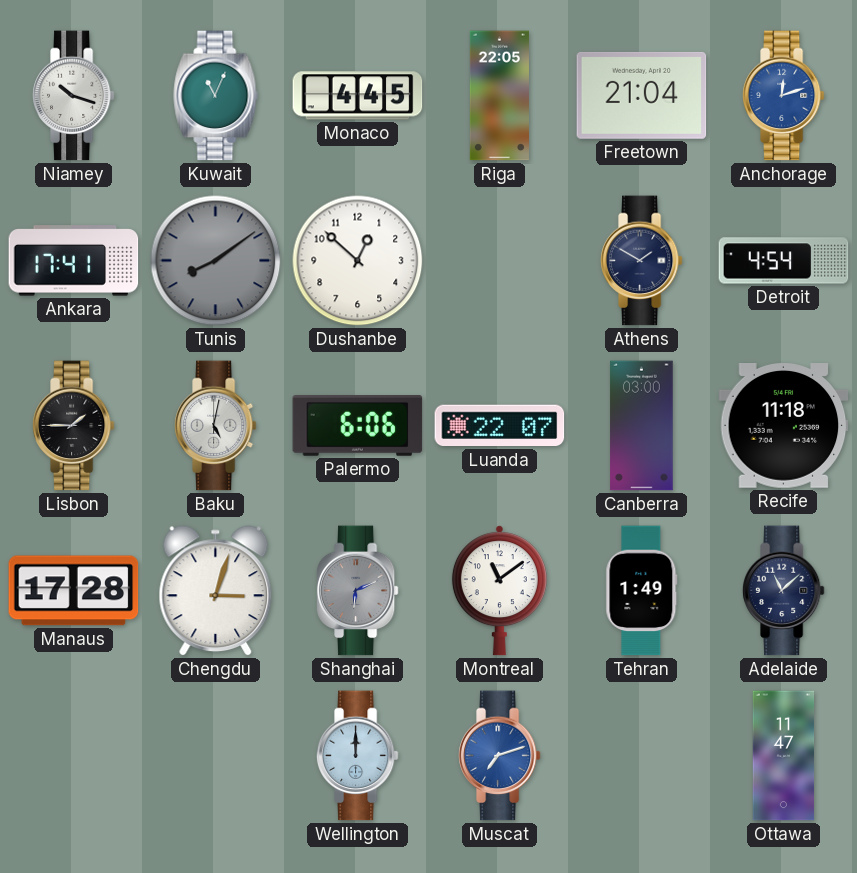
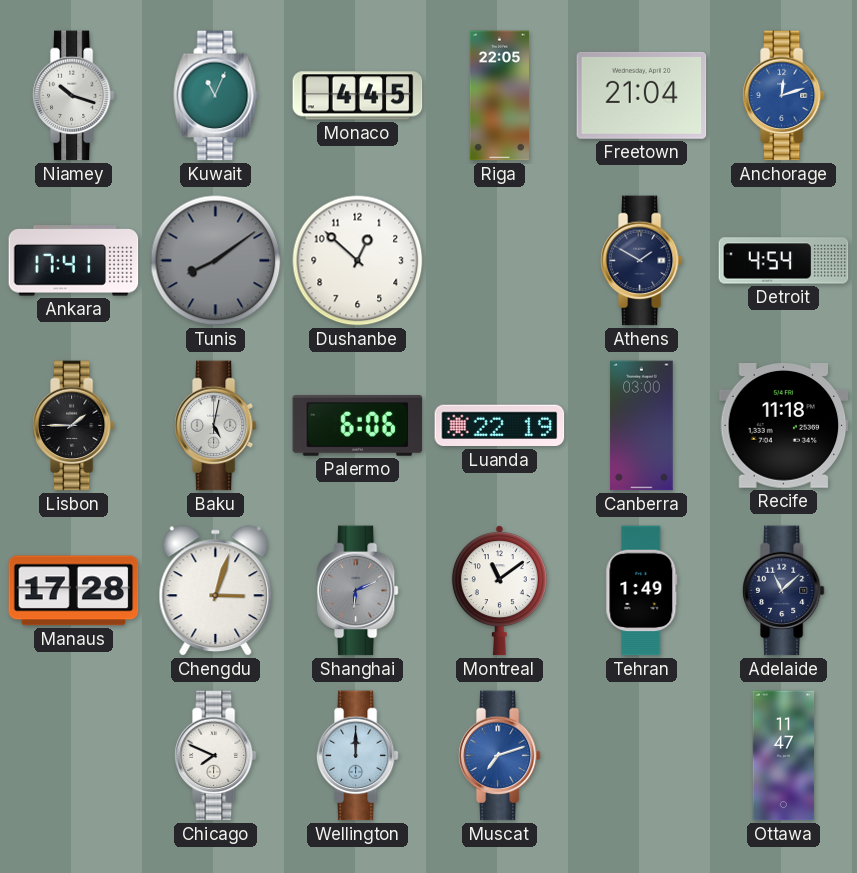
Luanda: 22:07 -> 22:19
Chicago: none -> 7:49
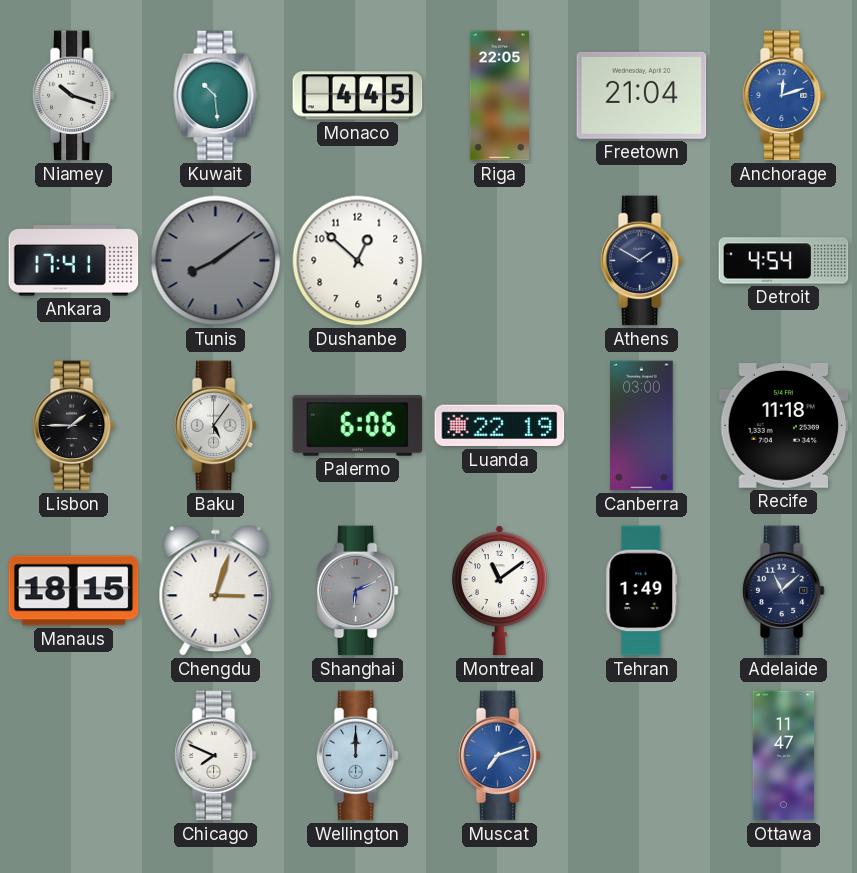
Kuwait: 11:04 -> 10:29
Baku: 5:02 -> 5:06
Manaus: 17:28 -> 18:15
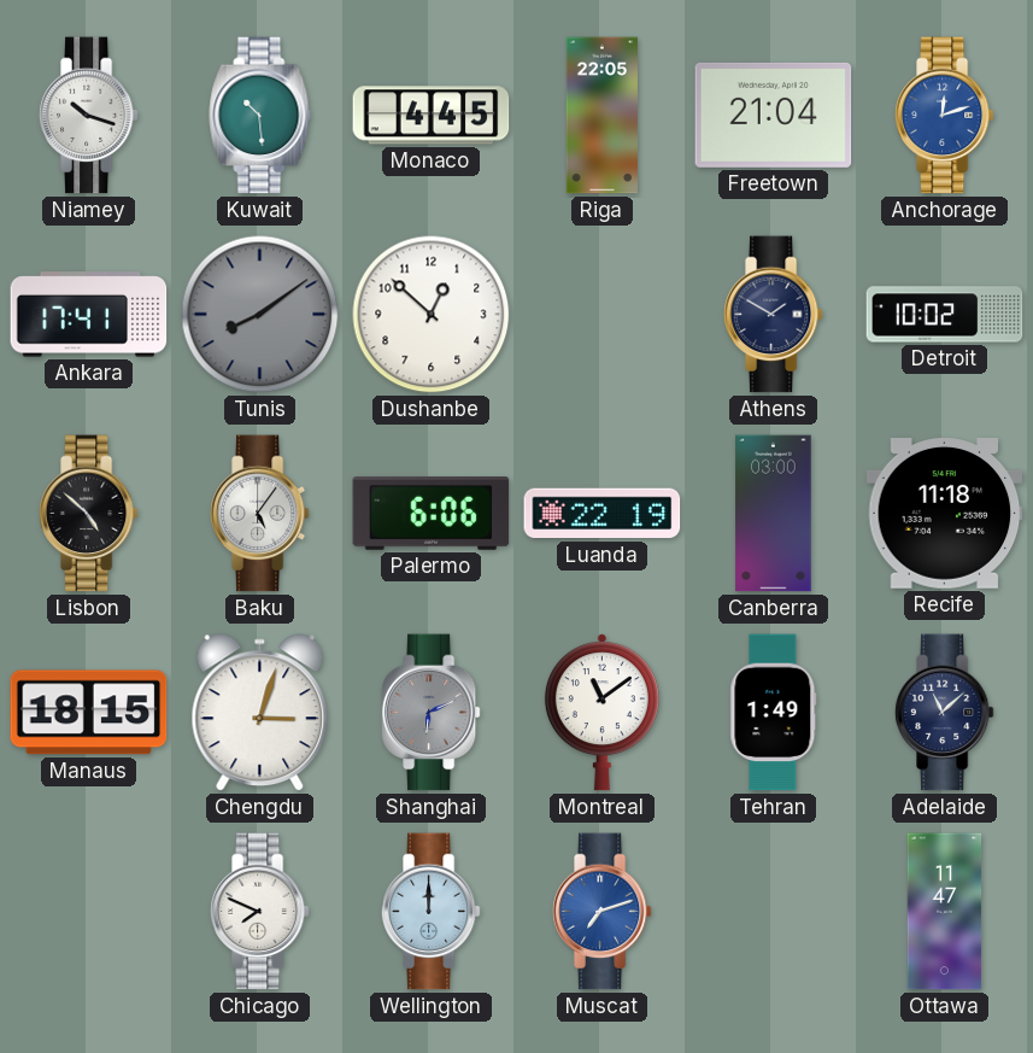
Detroit: 4:54 -> 10:02
Lisbon: 1:45 -> 4:52
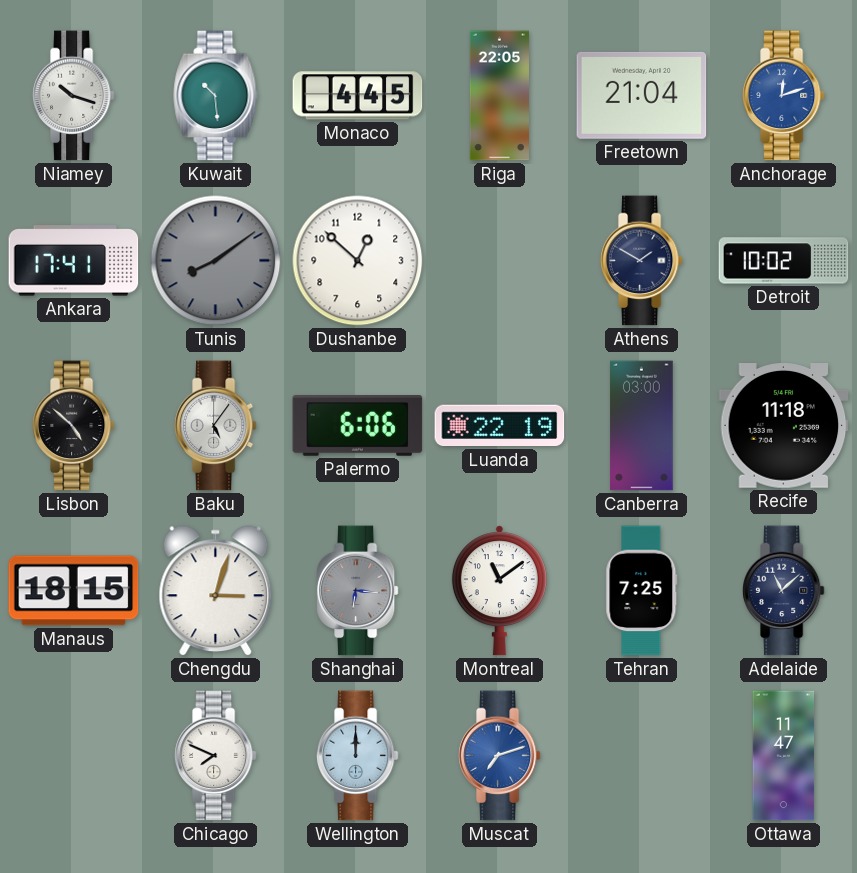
Shanghai: 6:11 -> 6:16
Tehran: 1:49 -> 7:25
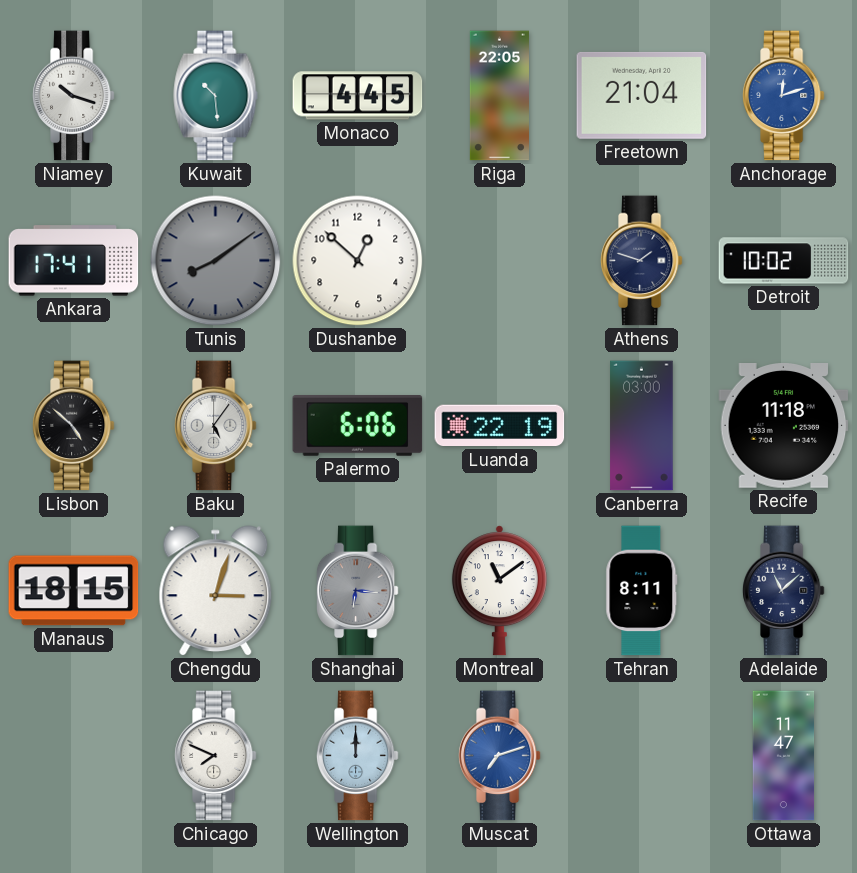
Athens: 1:50 -> 1:48
Tehran: 7:25 -> 8:11
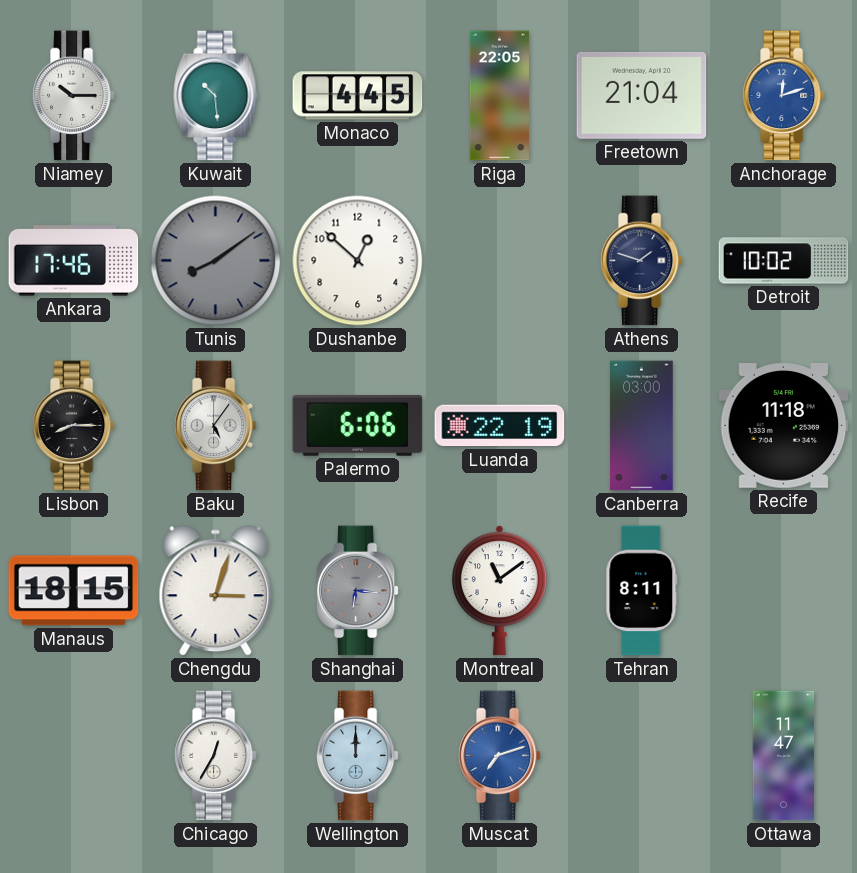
Niamey: 10:18 -> 10:15
Ankara: 17:41 -> 17:46
Lisbon: 4:52 -> 8:15
Adelaide: 11:08 -> none
Chicago: 7:49 -> 12:35
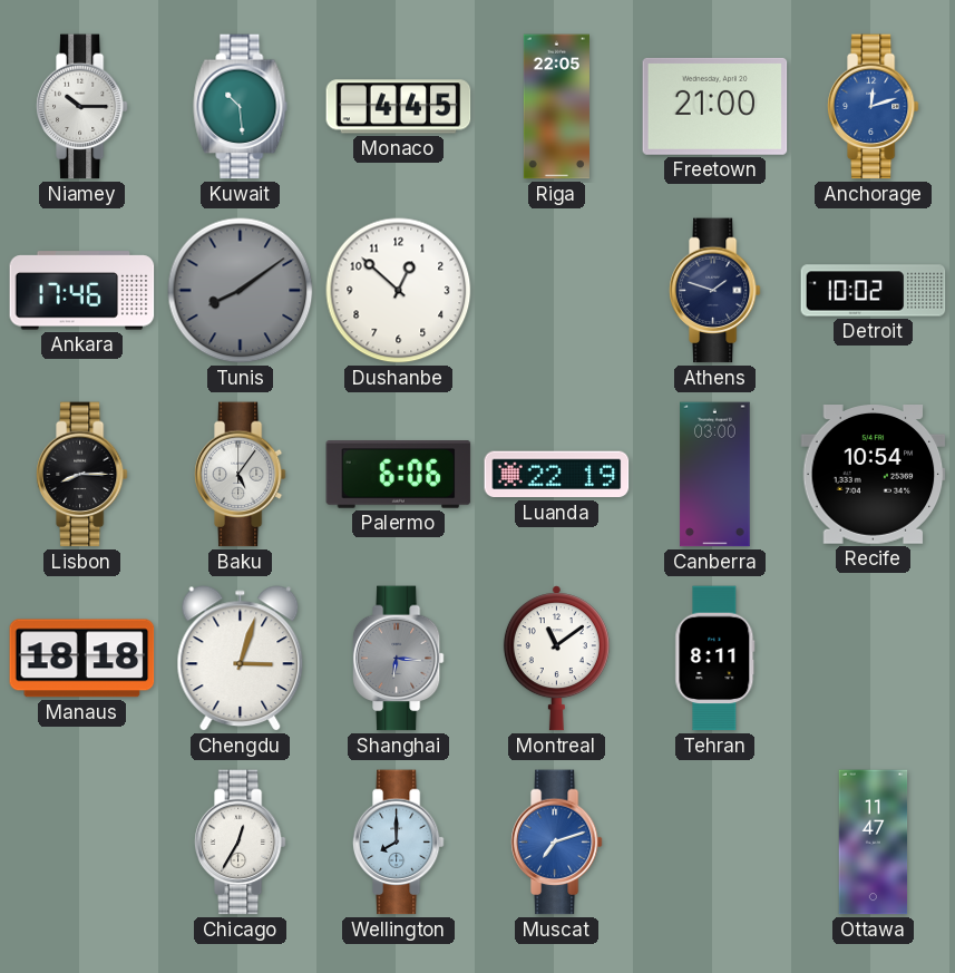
Freetown: 21:04 -> 21:00
Recife: 11:18 -> 10:54
Manaus: 18:15 -> 18:18
Wellington: 12:00 -> 8:00
